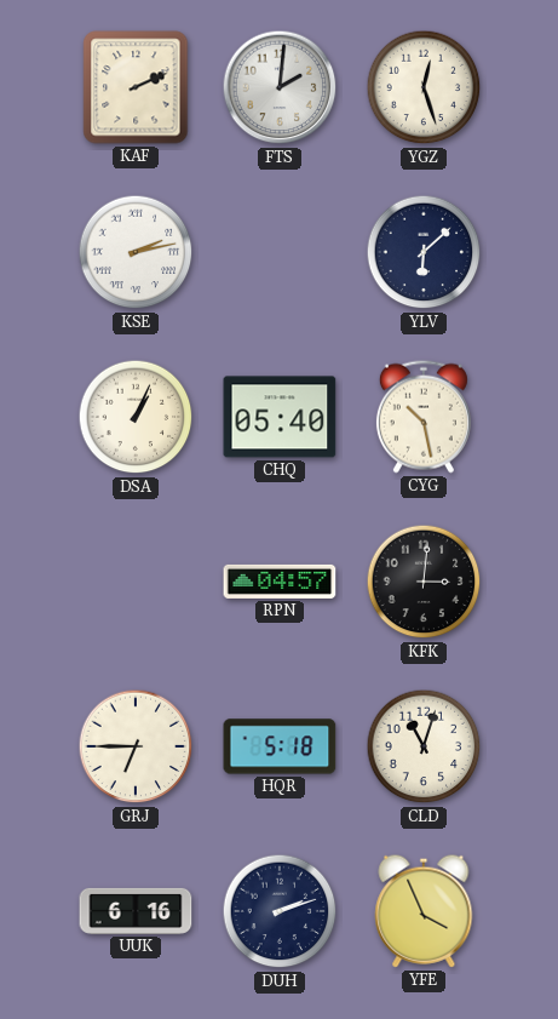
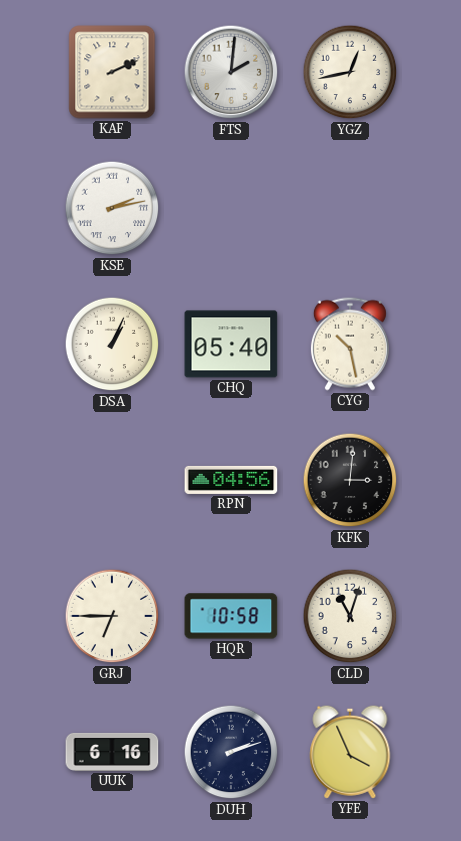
YGZ: 12:27 -> 12:43
YLV: 6:08 -> none
RPN: 04:57 -> 04:56
HQR: 5:18 -> 10:58
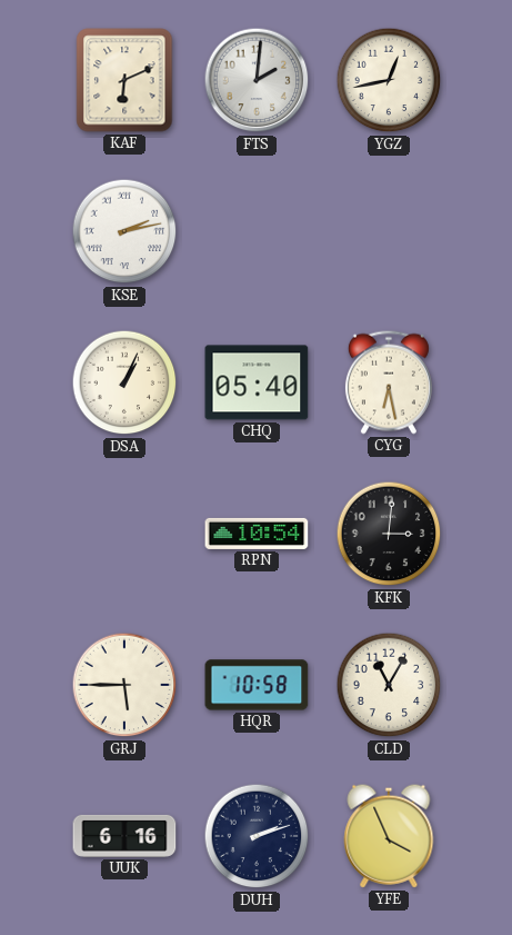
KAF: 2:11 -> 6:11
CYG: 10:28 -> 6:28
RPN: 04:56 -> 10:54
GRJ: 6:45 -> 5:45
CLD: 11:03 -> 11:05
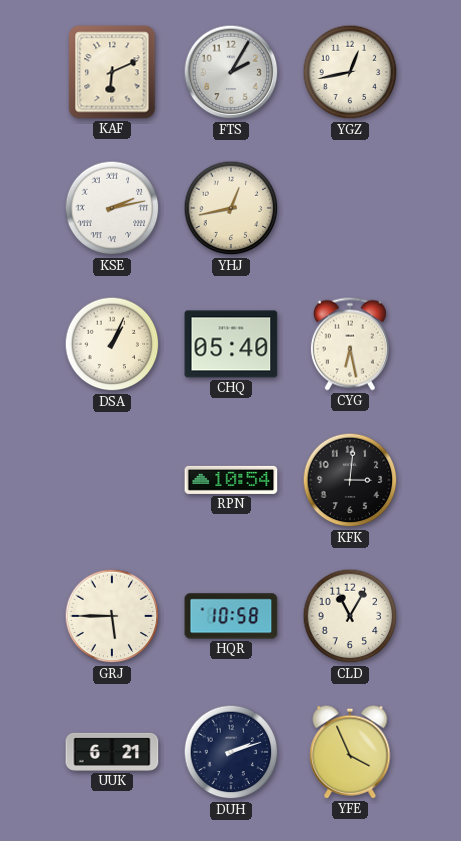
FTS: 2:01 -> 2:05
YHJ: none -> 12:43
UUK: 6:16 -> 6:21
